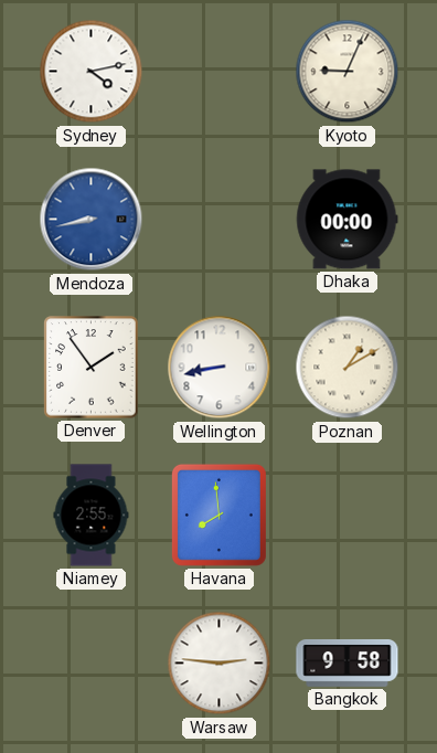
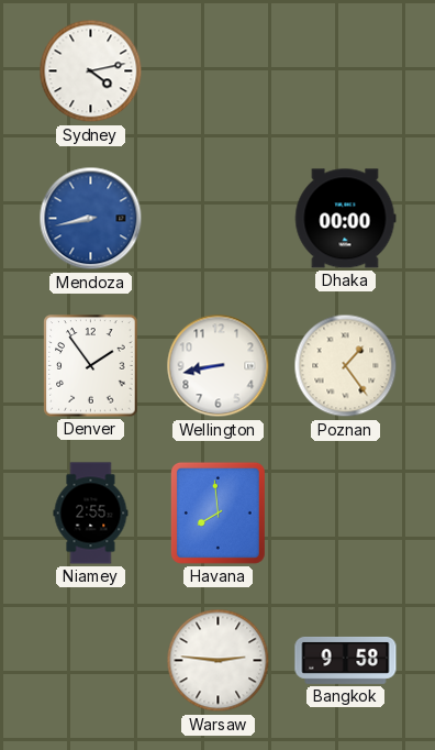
Kyoto: 9:04 -> none
Poznan: 1:10 -> 1:24
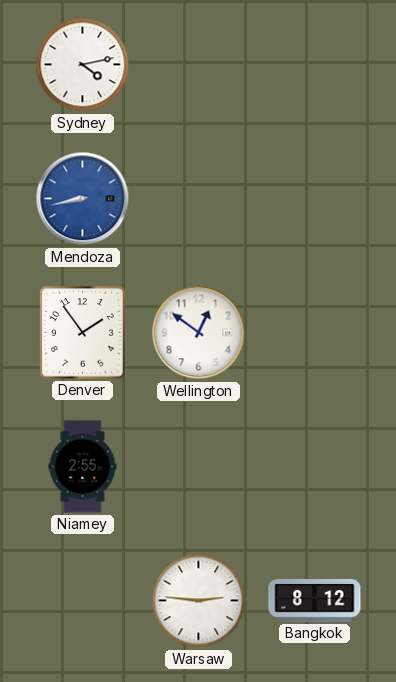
Dhaka: 00:00 -> none
Wellington: 8:43 -> 12:51
Poznan: 1:24 -> none
Havana: 7:59 -> none
Bangkok: 9:58 -> 8:12
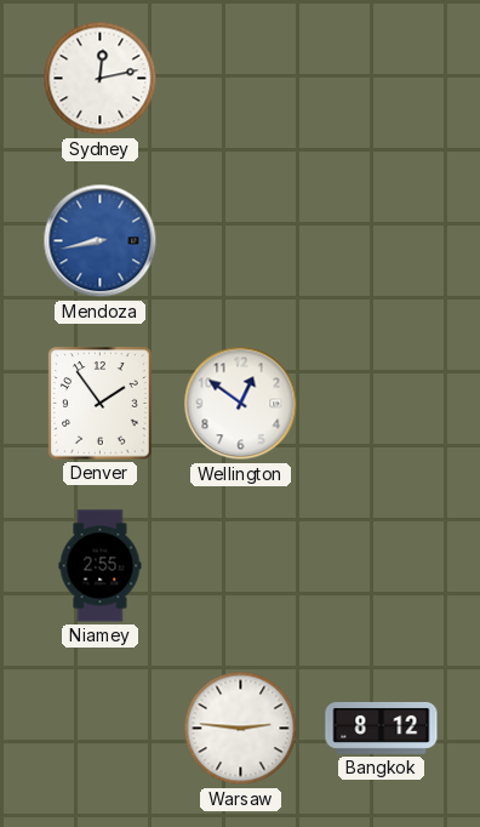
Sydney: 4:13 -> 12:13
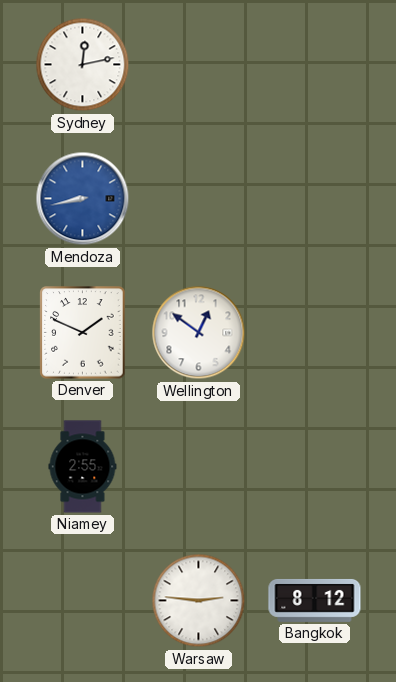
Denver: 1:54 -> 1:49
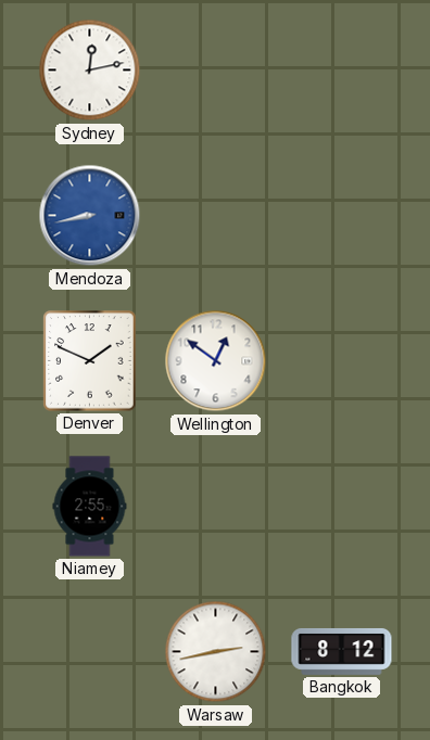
Warsaw: 2:46 -> 2:43
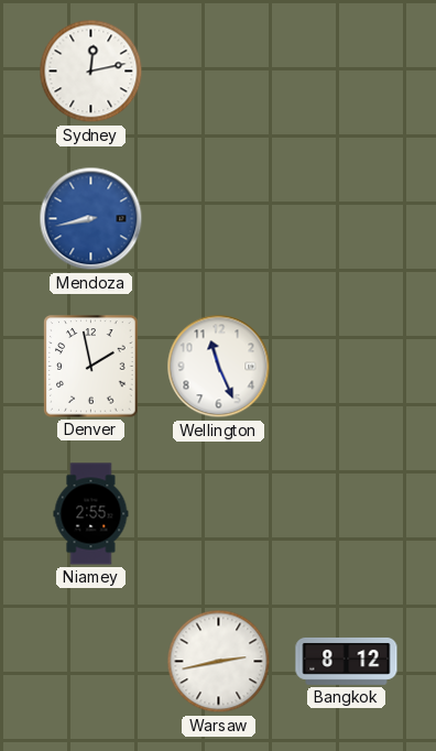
Denver: 1:49 -> 1:58
Wellington: 12:51 -> 11:26
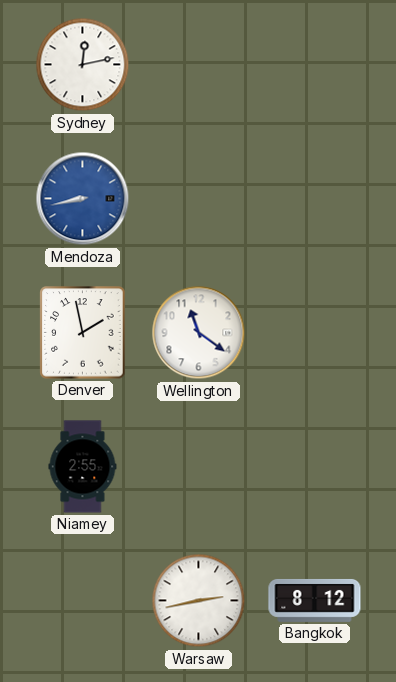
Wellington: 11:26 -> 11:21
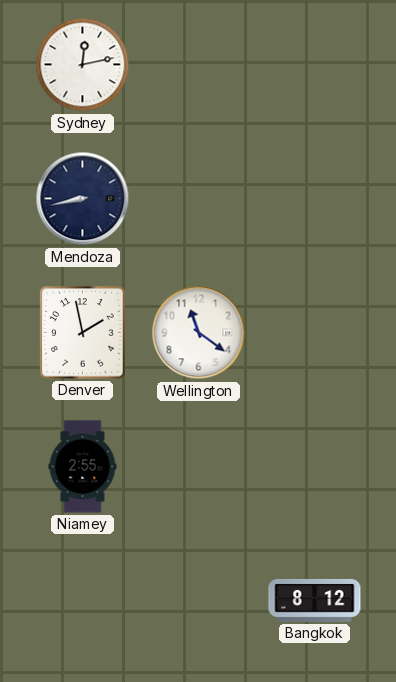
Mendoza dial: blue -> navy
Warsaw: 2:43 -> none
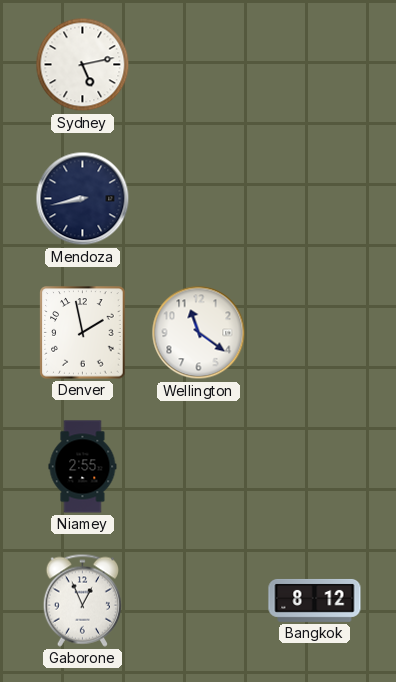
Sydney: 12:13 -> 5:13
Gaborone: none -> 12:56
